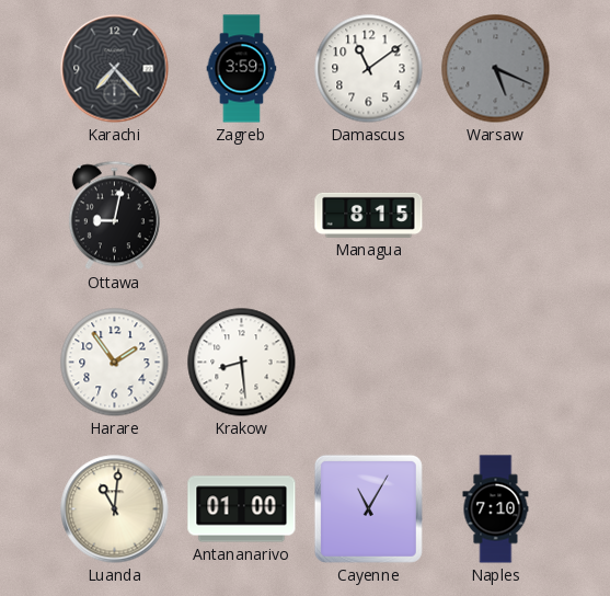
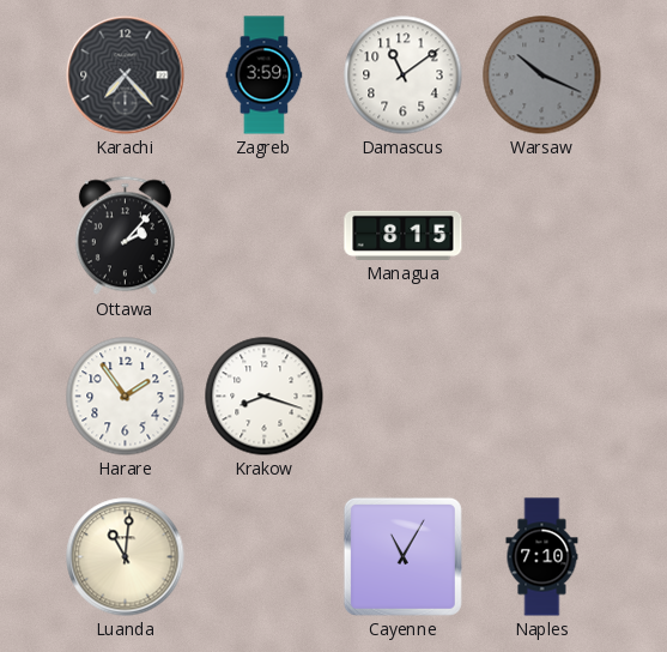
Warsaw: 5:19 -> 10:19
Ottawa: 9:02 -> 2:07
Krakow: 8:29 -> 8:18
Antananarivo: 01:00 -> none
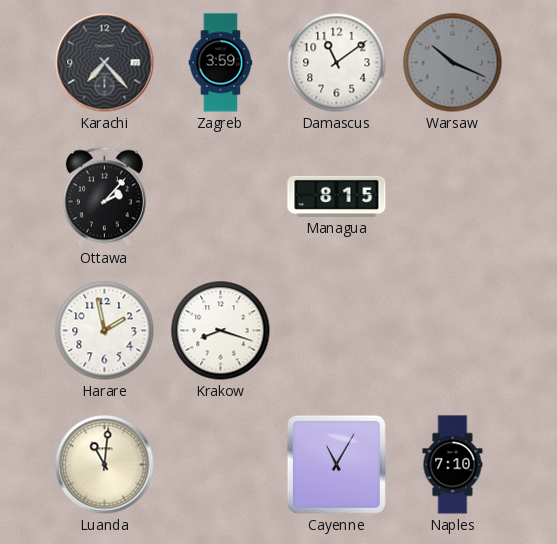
Harare: 1:54 -> 1:58
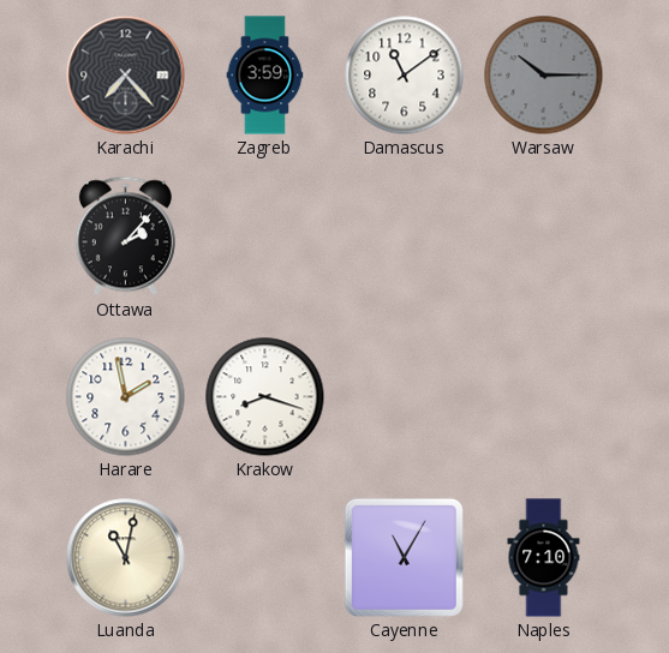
Warsaw: 10:19 -> 10:15
Managua: 8:15 -> none
Luanda: 11:01 -> 11:02
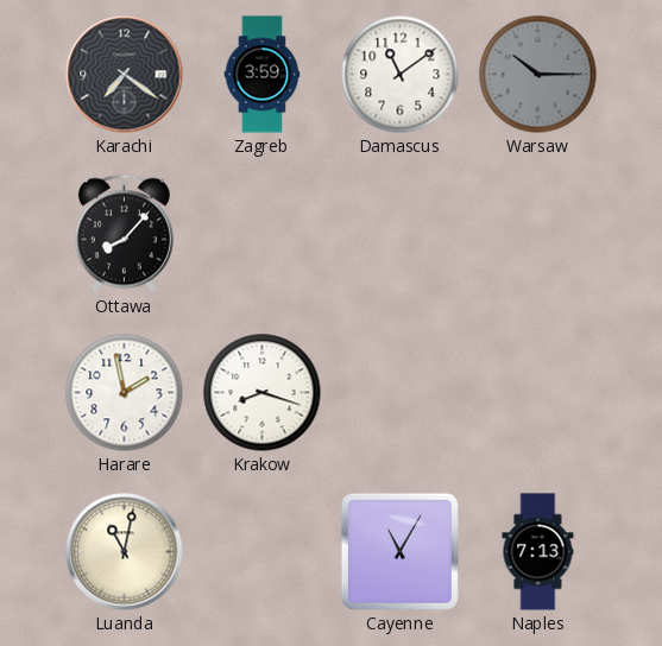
Karachi: 7:23 -> 7:21
Ottawa: 2:07 -> 8:07
Naples: 7:10 -> 7:13
